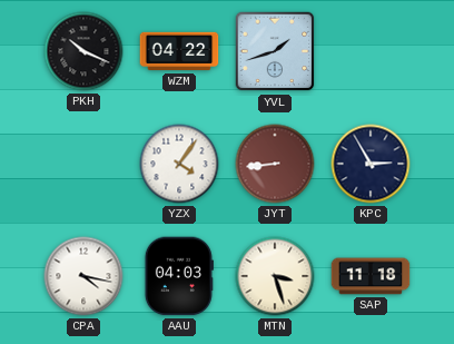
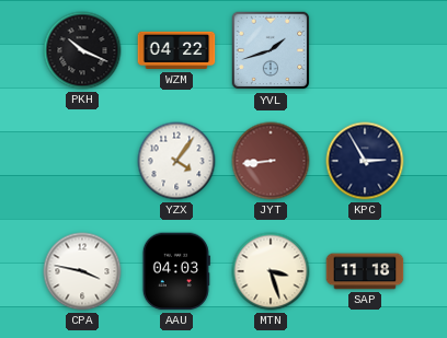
CPA: 4:17 -> 3:47
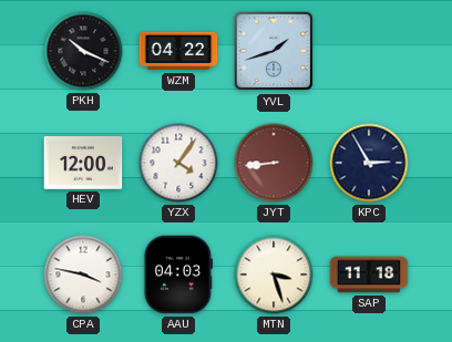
HEV: none -> 12:00
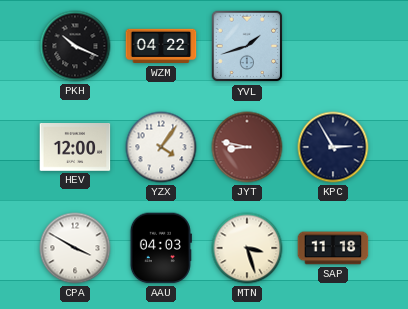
JYT: 8:44 -> 8:47
CPA: 3:47 -> 3:50
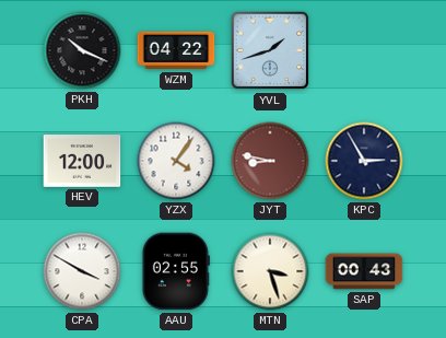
AAU: 04:03 -> 02:55
SAP: 11:18 -> 00:43
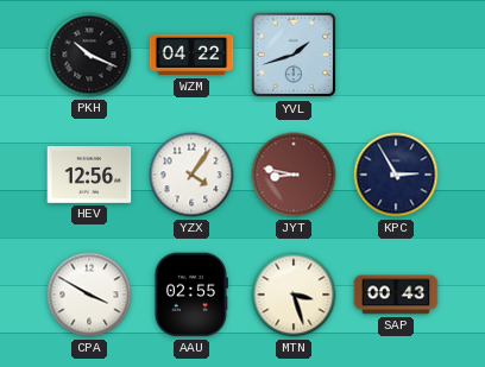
HEV: 12:00 -> 12:56
